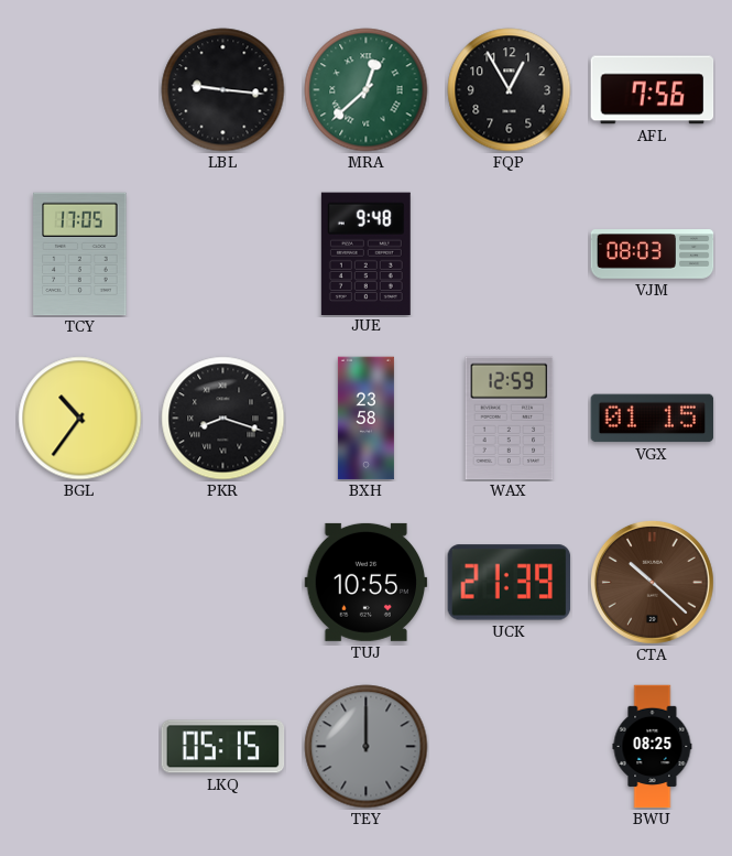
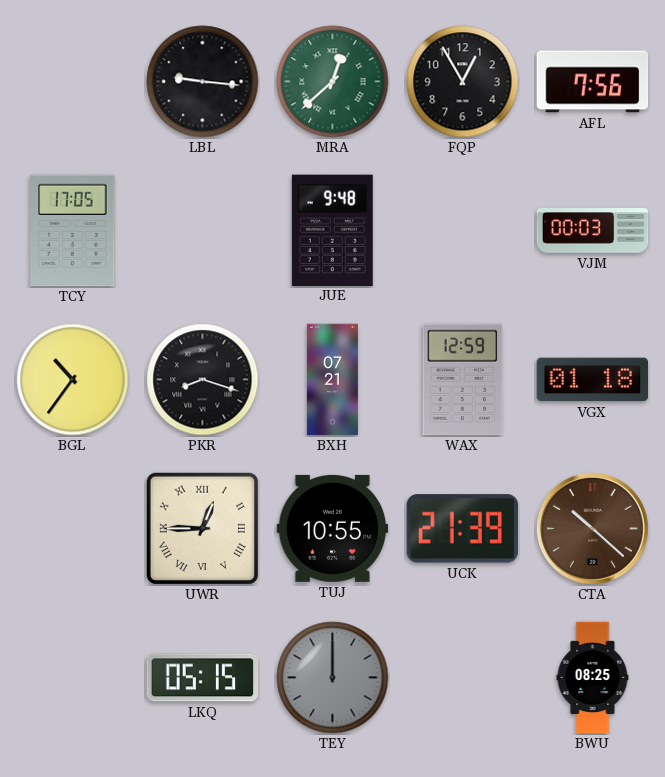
VJM: 08:03 -> 00:03
BXH: 23:58 -> 07:21
VGX: 01:15 -> 01:18
UWR: none -> 12:45
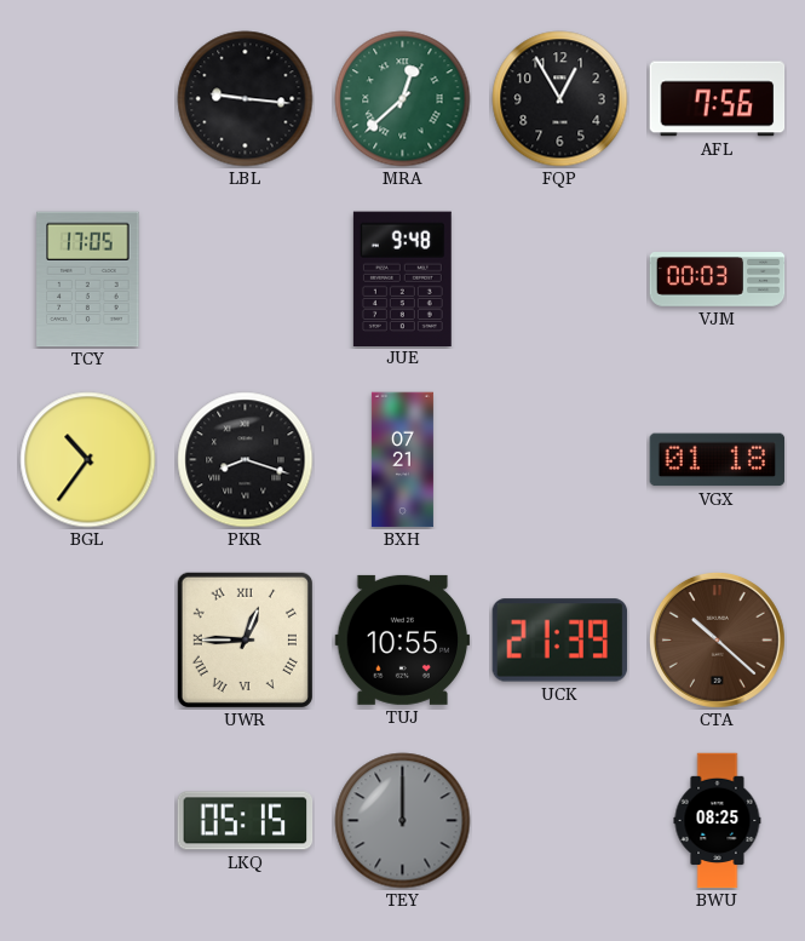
WAX: 12:59 -> none
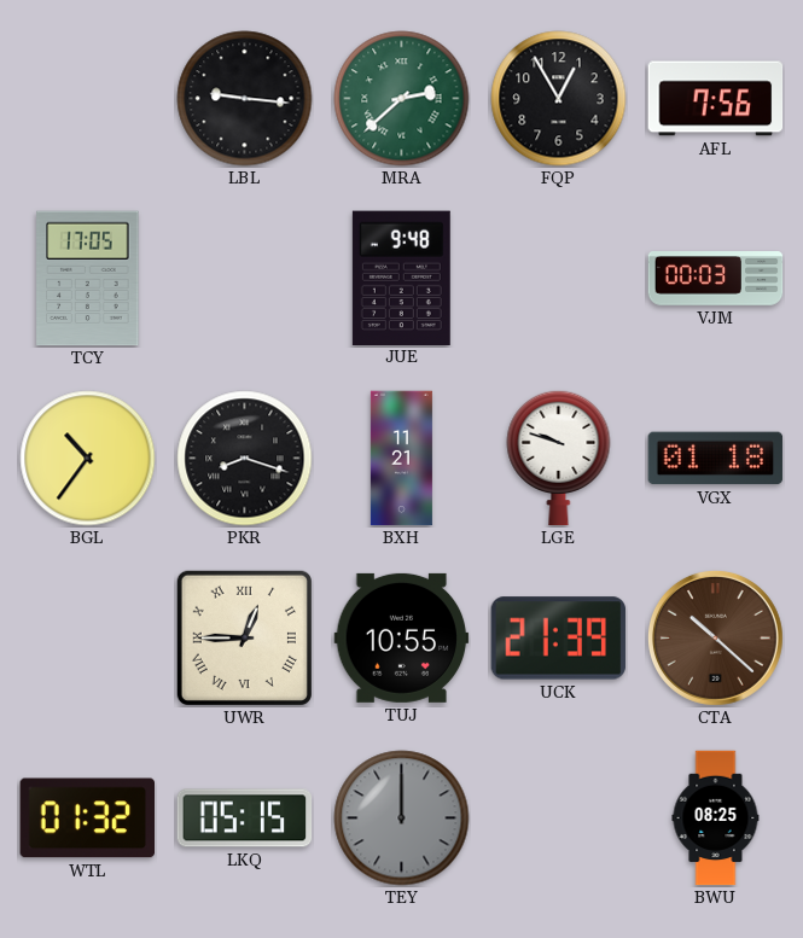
MRA: 12:38 -> 2:38
BXH: 07:21 -> 11:21
LGE: none -> 9:48
WTL: none -> 01:32
